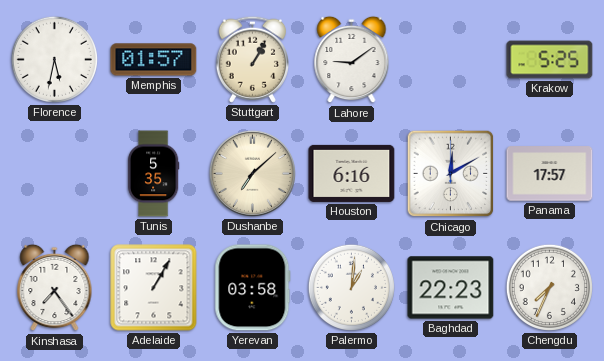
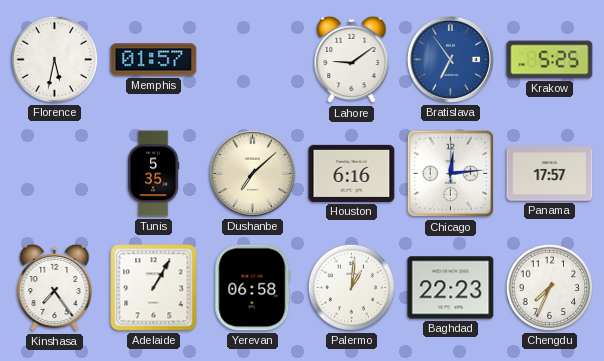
Stuttgart: 1:05 -> none
Bratislava: none -> 6:54
Chicago: 12:10 -> 12:14
Yerevan: 03:58 -> 06:58
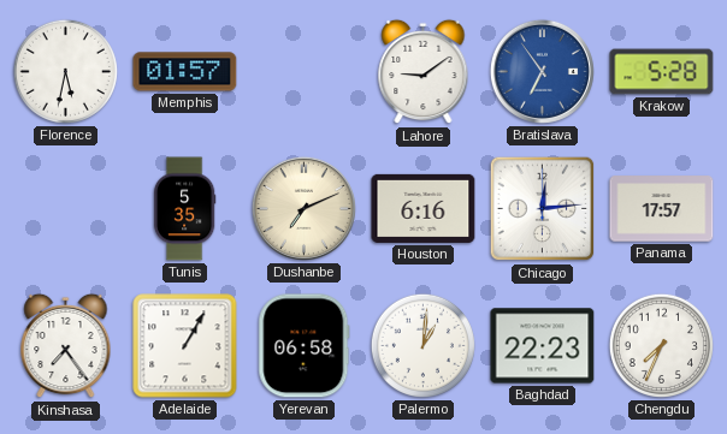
Krakow: 5:25 -> 5:28
Dushanbe: 7:08 -> 7:11
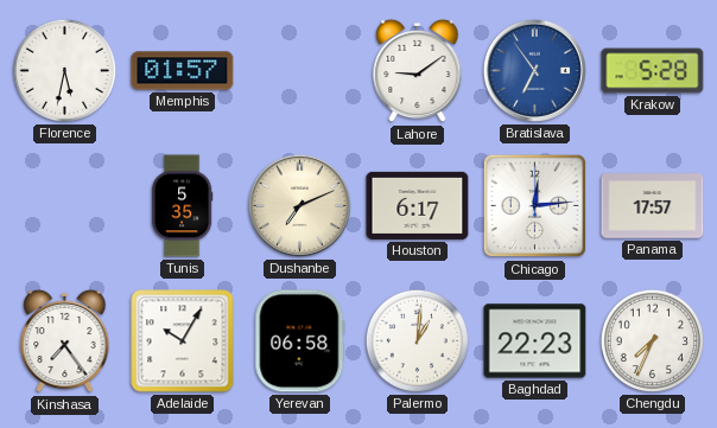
Houston: 6:16 -> 6:17
Adelaide: 1:05 -> 10:05
